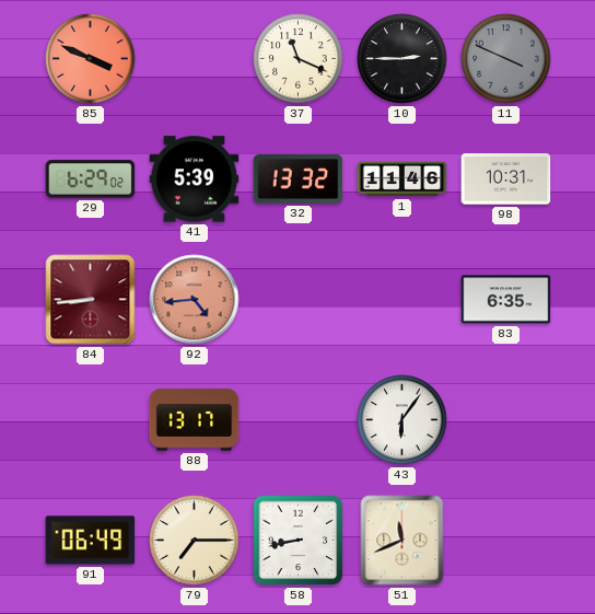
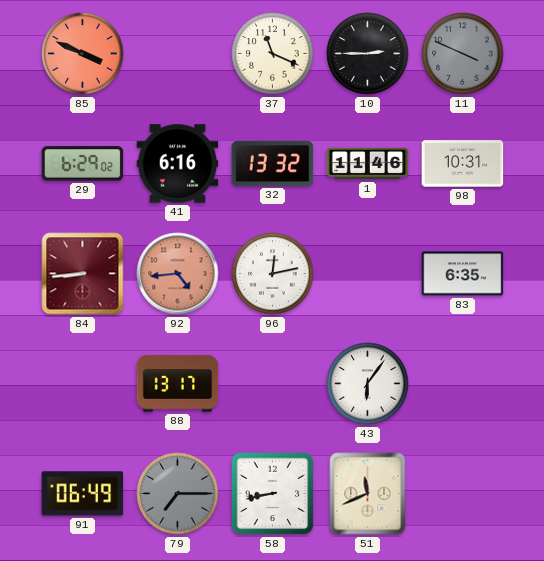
41: 5:39 -> 6:16
96: none -> 12:13
79 dial: cream -> grey
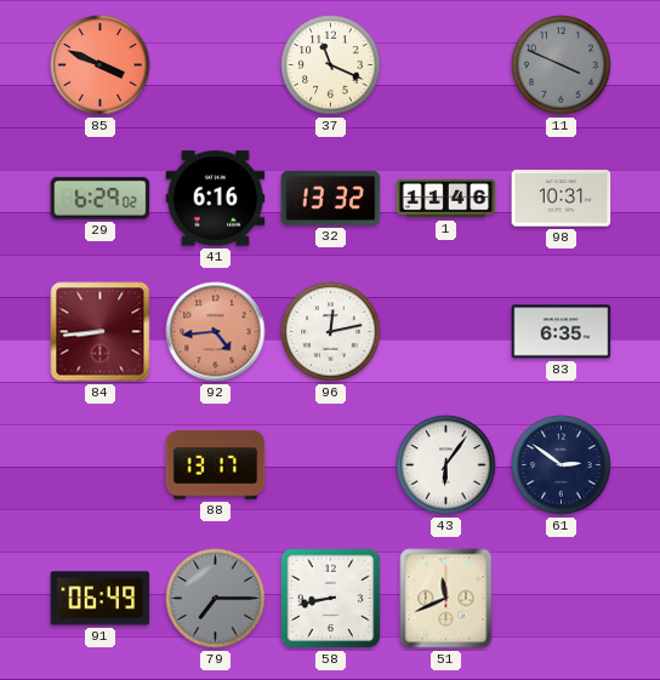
10: 2:45 -> none
61: none -> 2:51
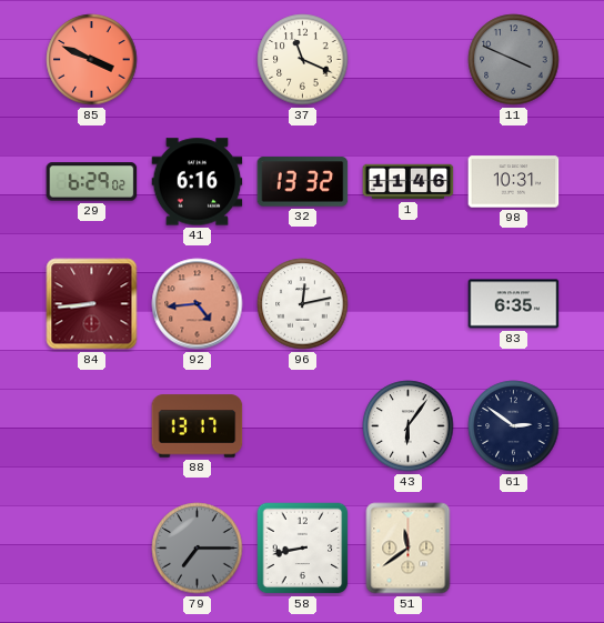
91: 06:49 -> none
51: 11:41 -> 11:39
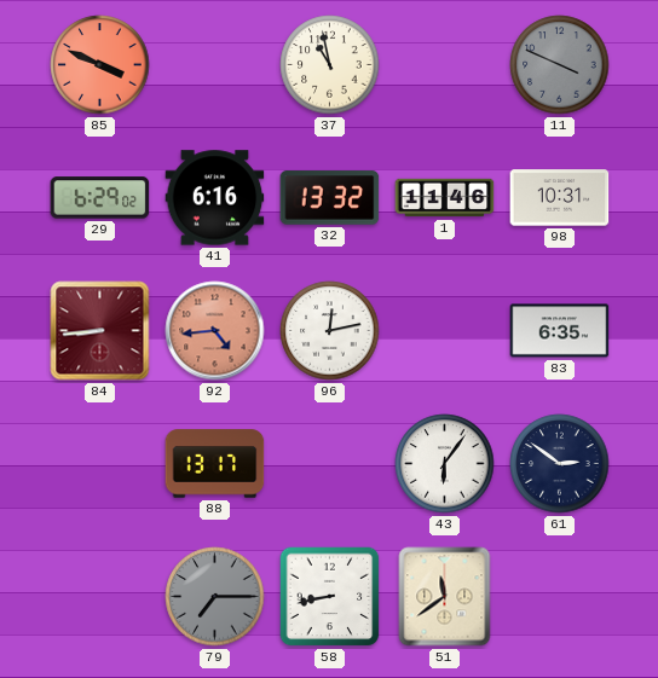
37: 11:19 -> 10:58
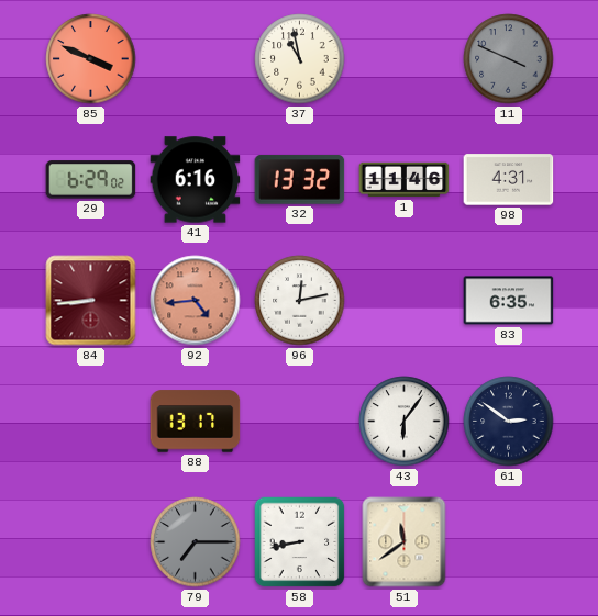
98: 10:31 -> 4:31
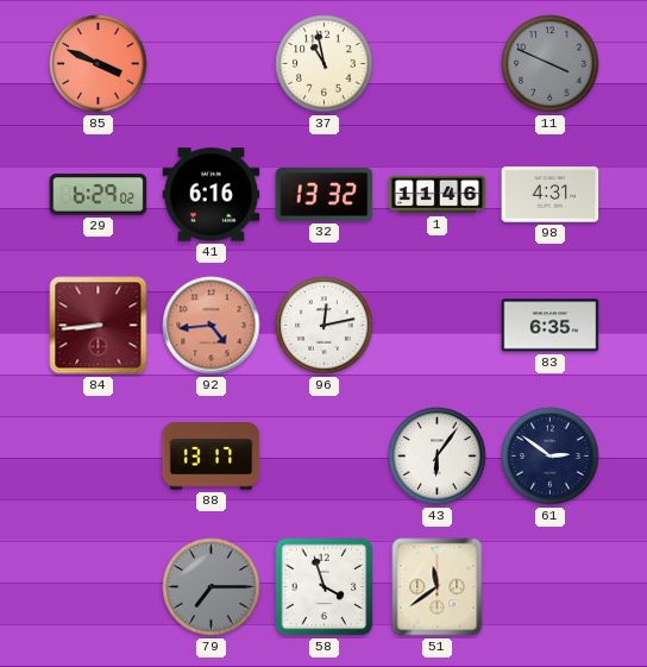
58: 8:43 -> 3:57
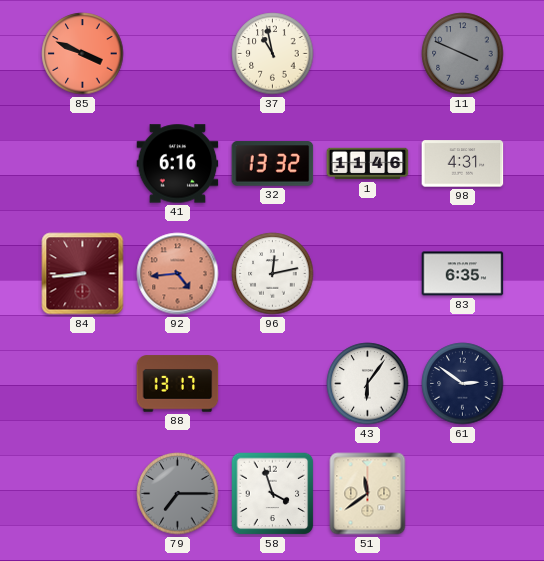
29: 6:29 -> none
